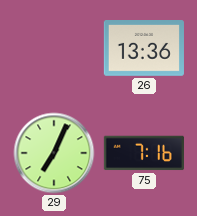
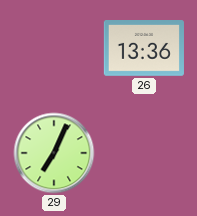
75: 7:16 -> none
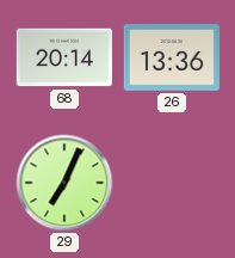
68: none -> 20:14
